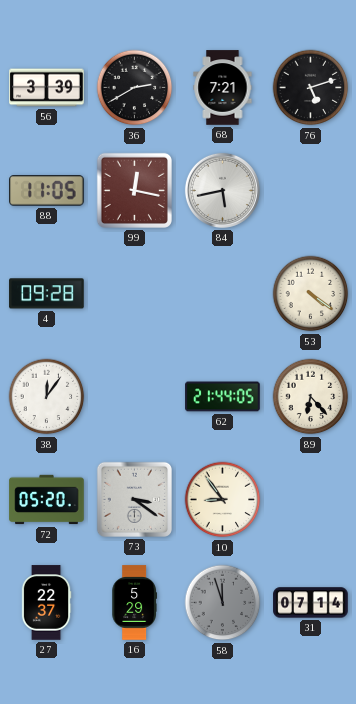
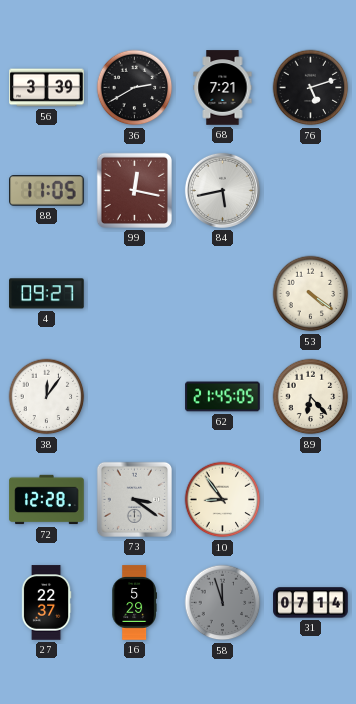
4: 09:28 -> 09:27
62: 21:44 -> 21:45
72: 05:20 -> 12:28
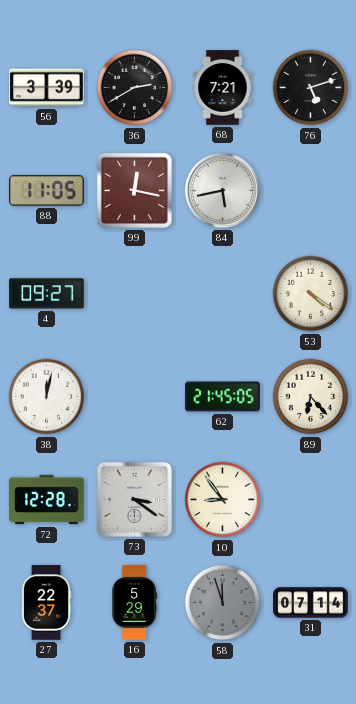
38: 12:06 -> 12:02
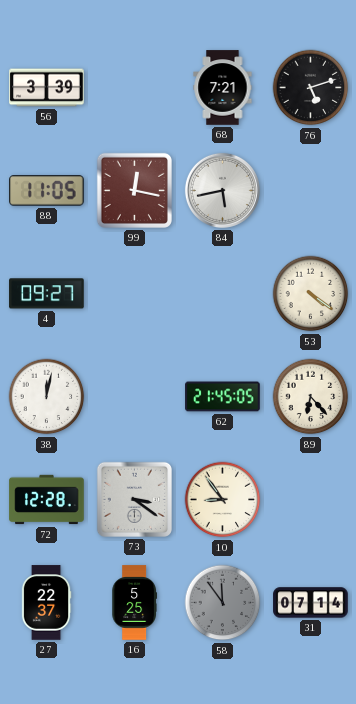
36: 2:40 -> none
16: 5:29 -> 5:25
58: 11:57 -> 11:54
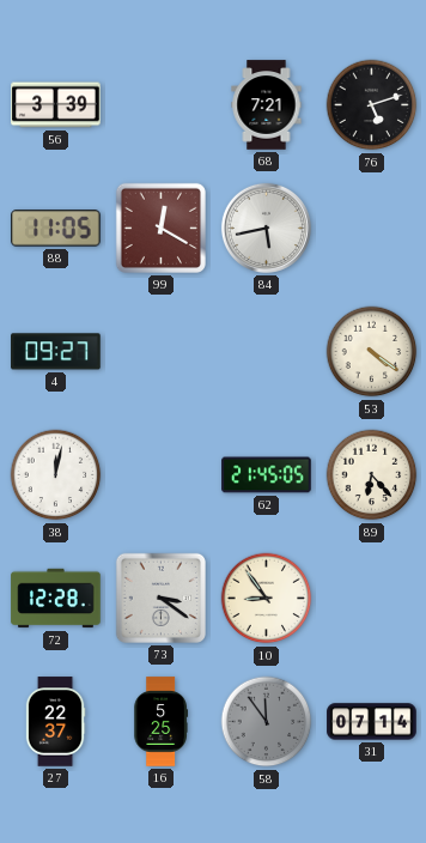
99: 12:17 -> 12:20
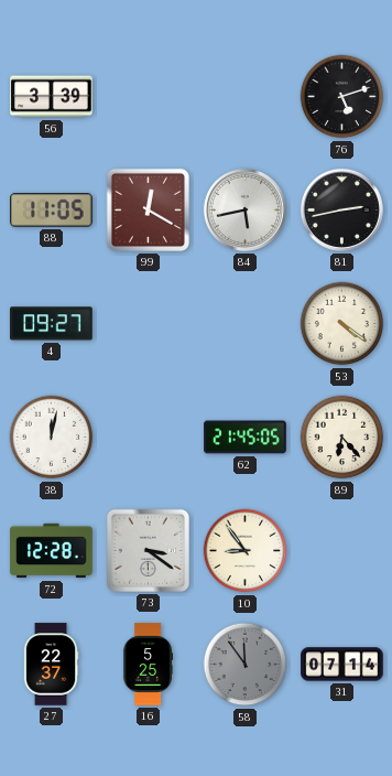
68: 7:21 -> none
81: none -> 2:43
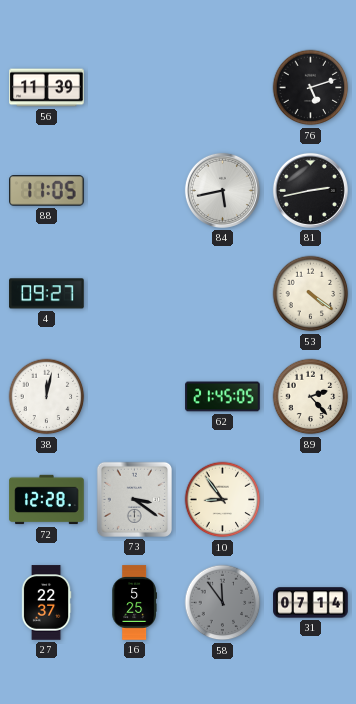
56: 3:39 -> 11:39
99: 12:20 -> none
89: 6:23 -> 2:23
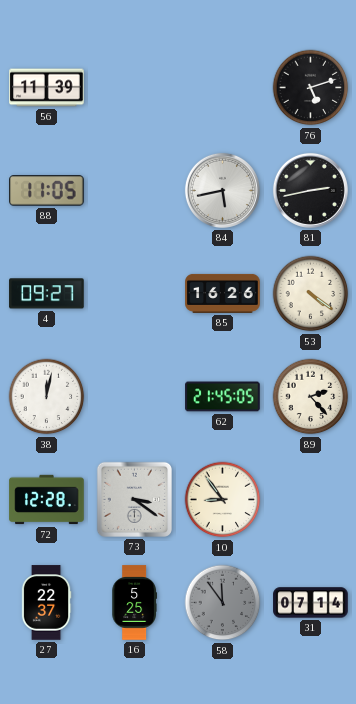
85: none -> 16:26
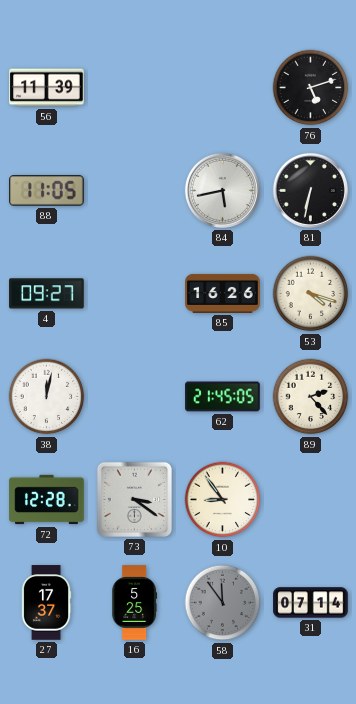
81: 2:43 -> 6:32
53: 4:21 -> 4:18
27: 22:37 -> 17:37
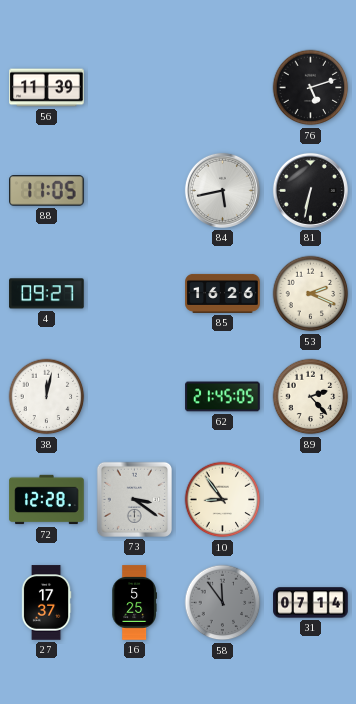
53: 4:18 -> 2:19
